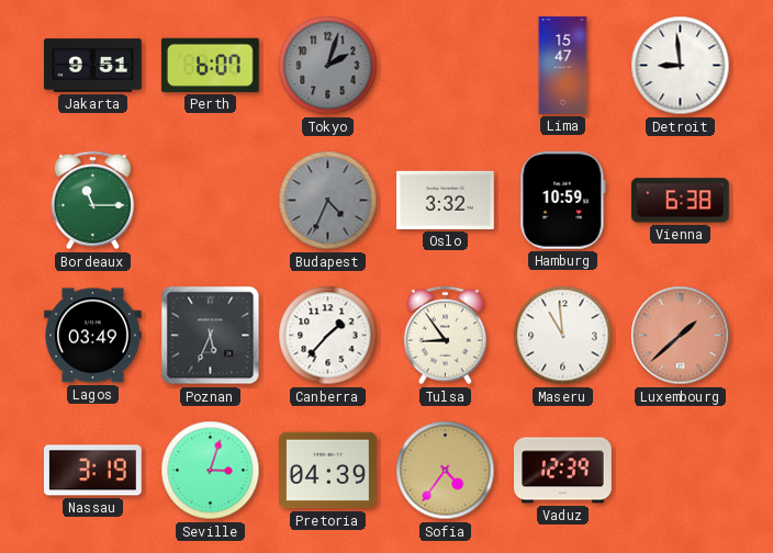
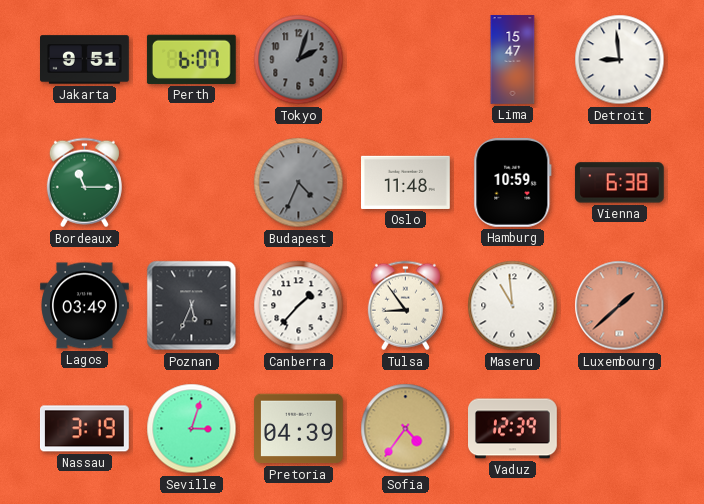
Oslo: 3:32 -> 11:48
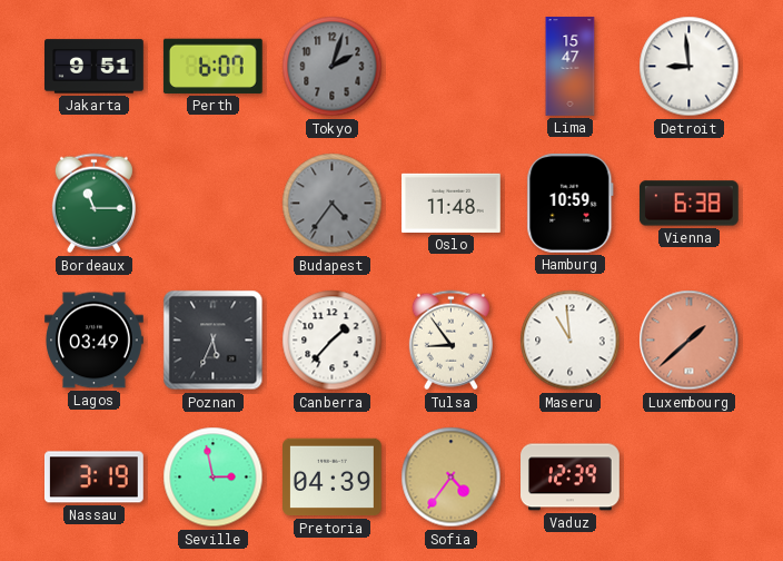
Budapest: 4:34 -> 4:36
Seville: 3:03 -> 2:58
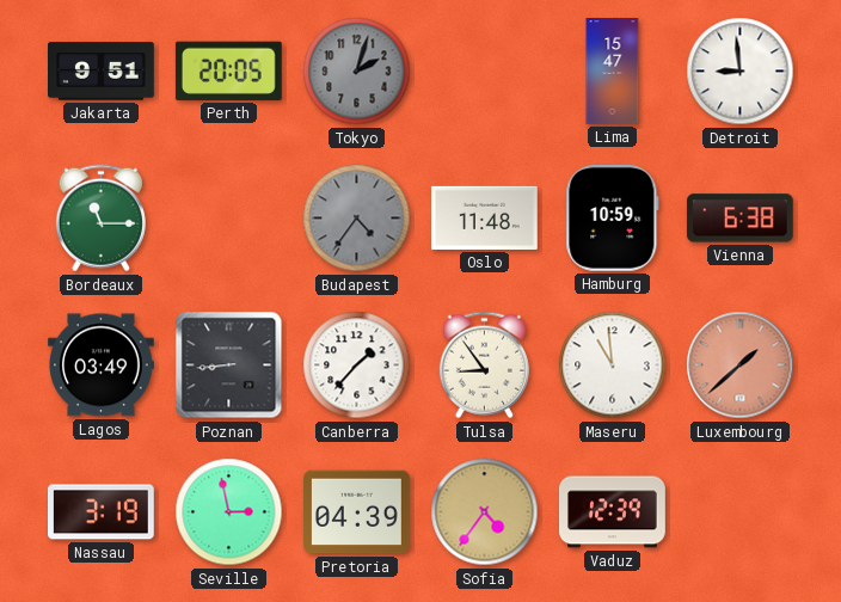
Perth: 6:07 -> 20:05
Poznan: 5:34 -> 8:44
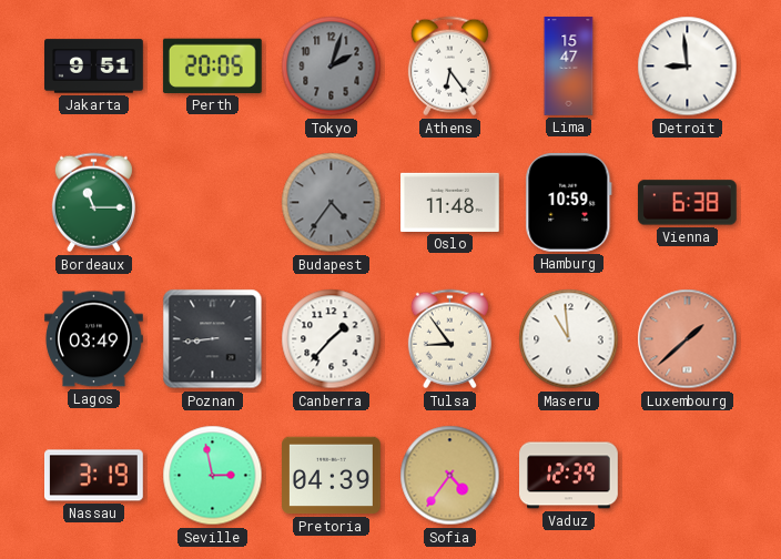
Athens: none -> 6:24
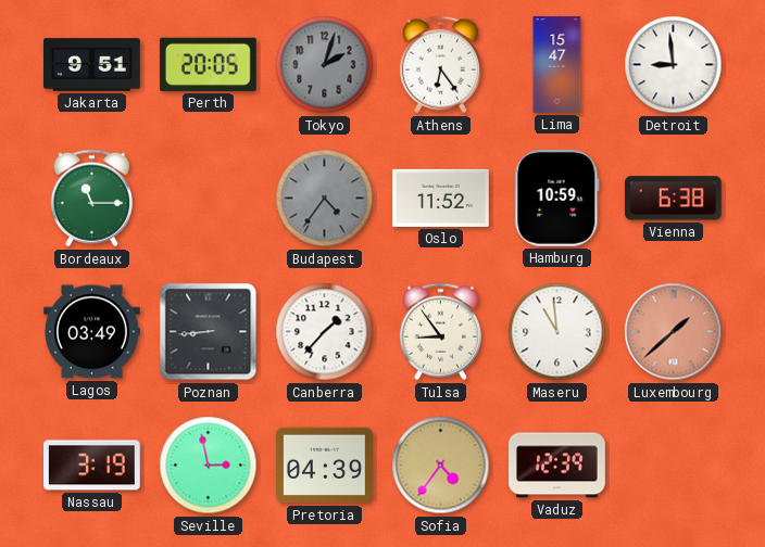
Oslo: 11:48 -> 11:52
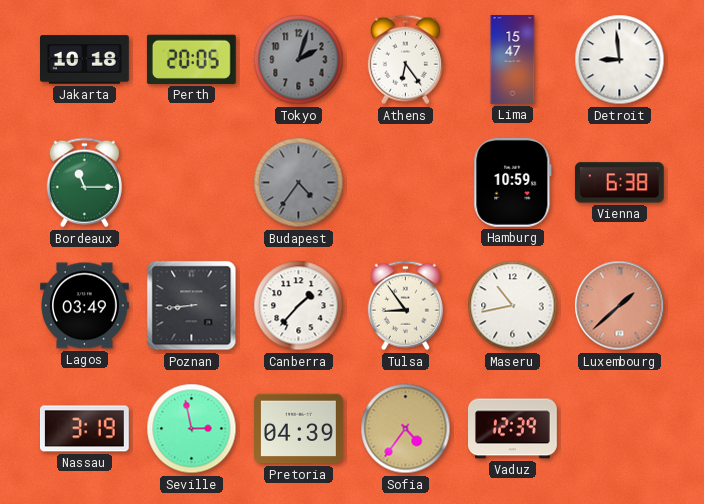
Jakarta: 9:51 -> 10:18
Oslo: 11:52 -> none
Maseru: 10:59 -> 10:43
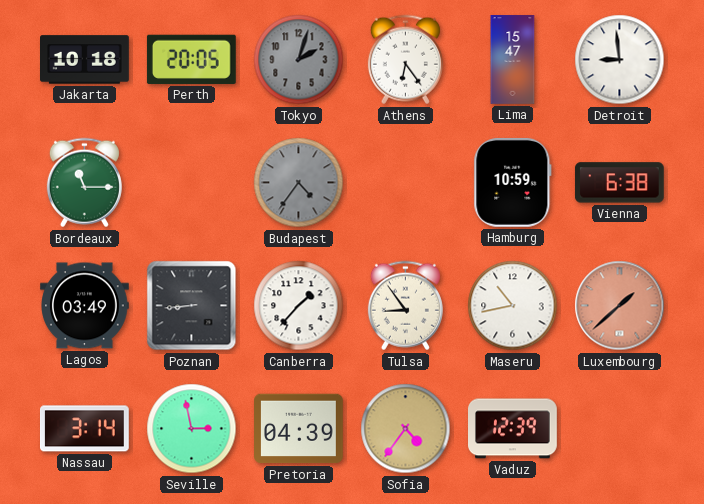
Nassau: 3:19 -> 3:14
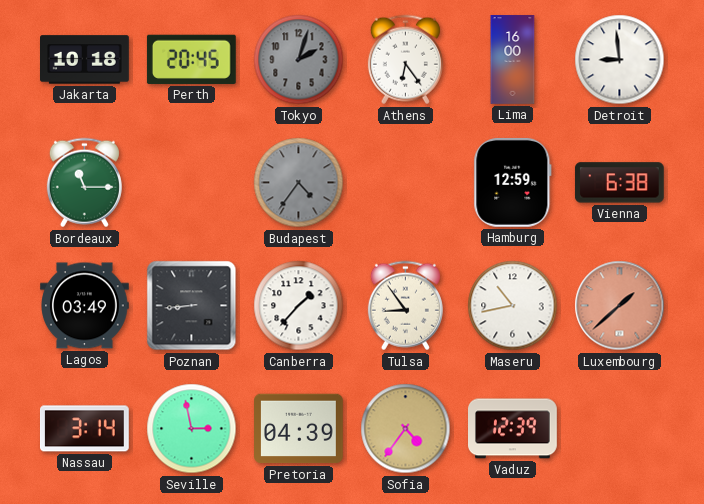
Perth: 20:05 -> 20:45
Lima: 15:47 -> 16:00
Hamburg: 10:59 -> 12:59
